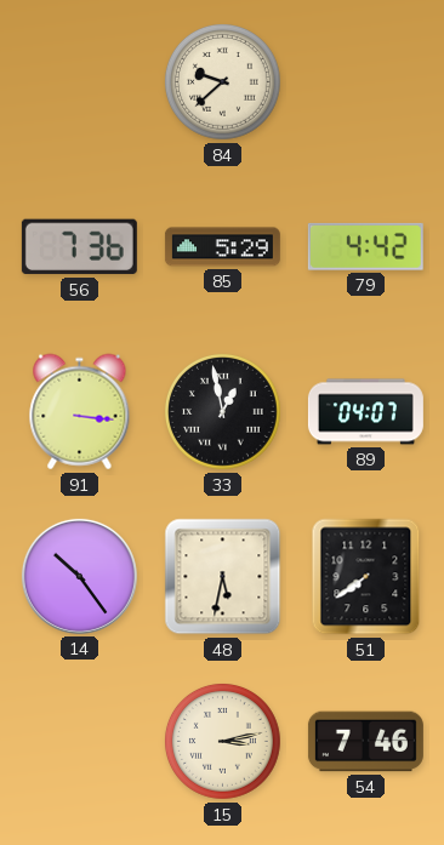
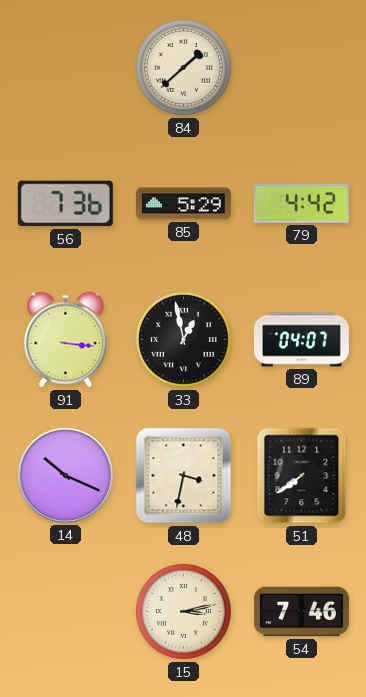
84: 9:38 -> 1:38
14: 10:24 -> 10:19
48: 5:32 -> 3:32
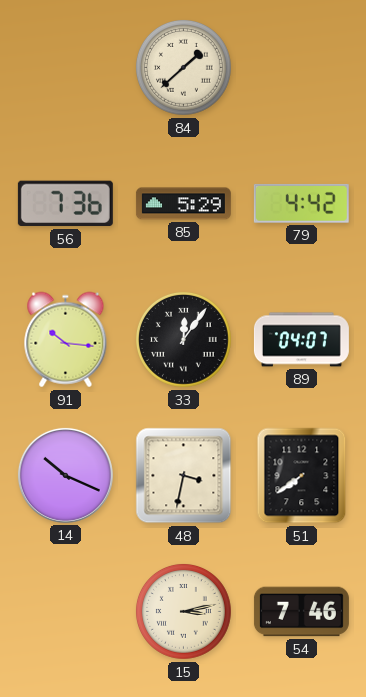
91: 3:16 -> 10:16
33: 12:58 -> 12:06
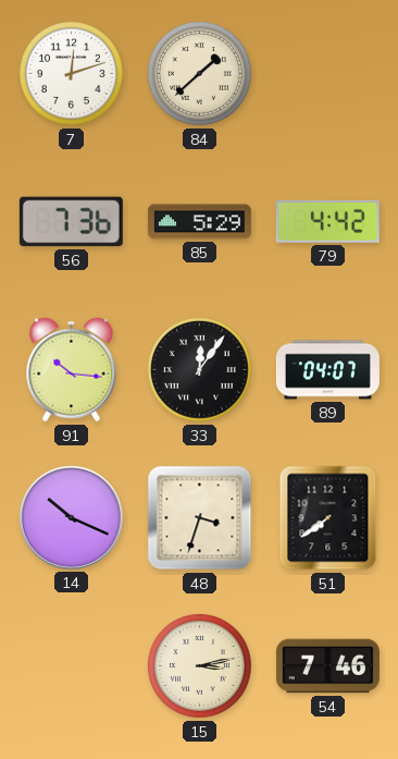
7: none -> 12:12
48: 3:32 -> 3:33
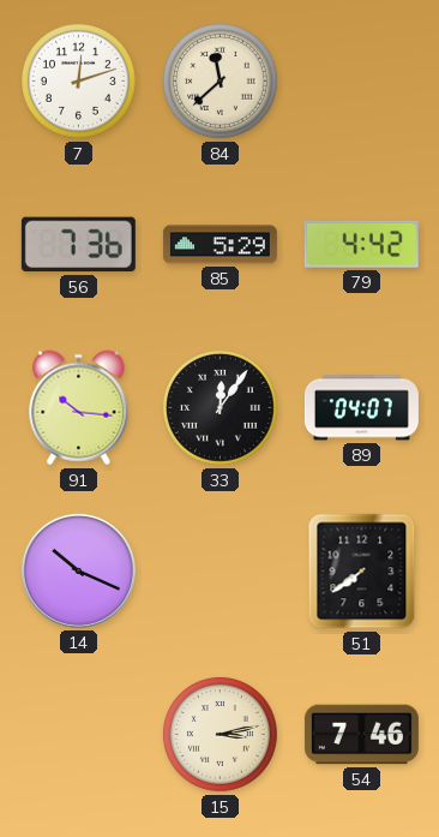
84: 1:38 -> 11:38
48: 3:33 -> none
